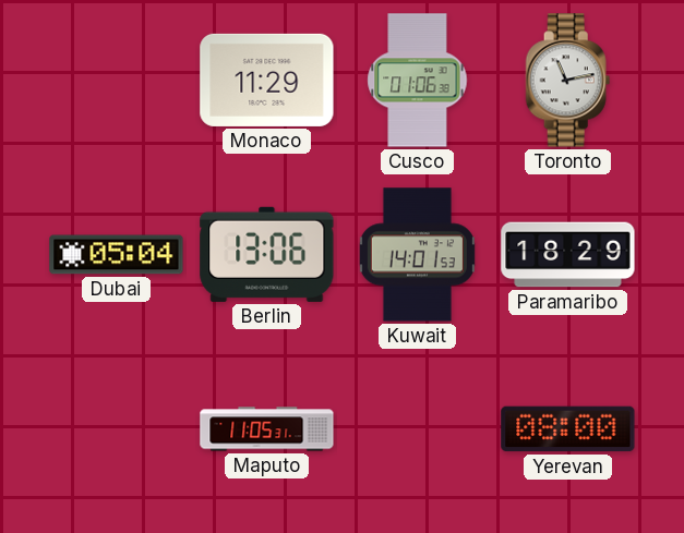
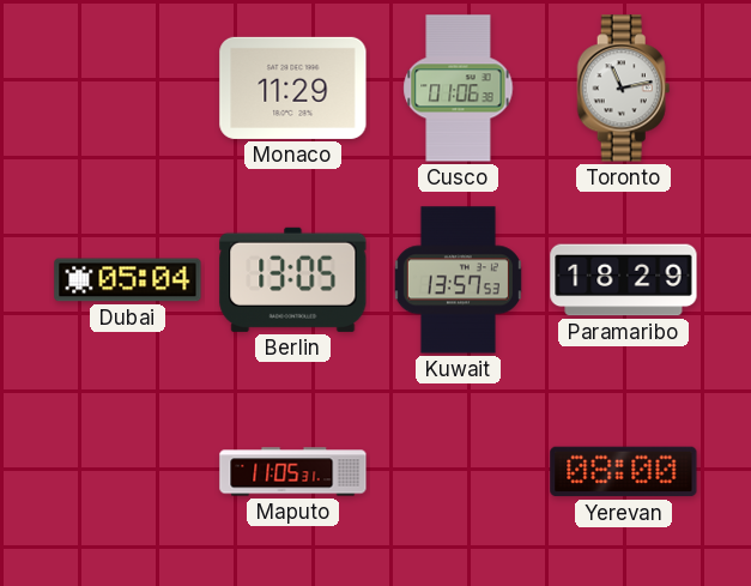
Berlin: 13:06 -> 13:05
Kuwait: 14:01 -> 13:57
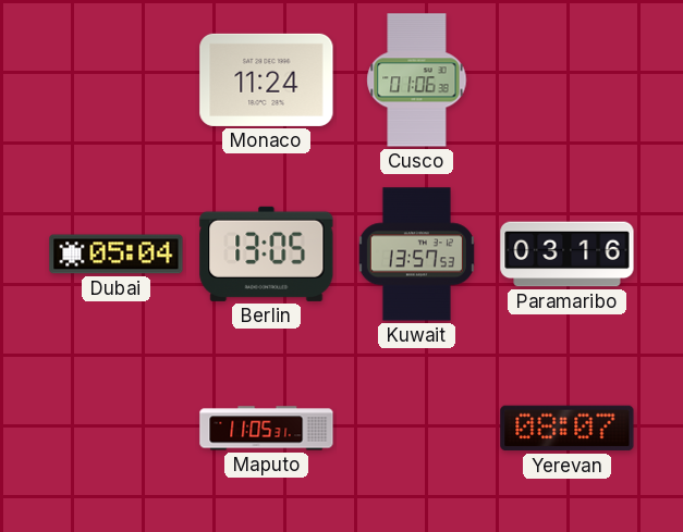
Monaco: 11:29 -> 11:24
Toronto: 11:13 -> none
Paramaribo: 18:29 -> 03:16
Yerevan: 08:00 -> 08:07
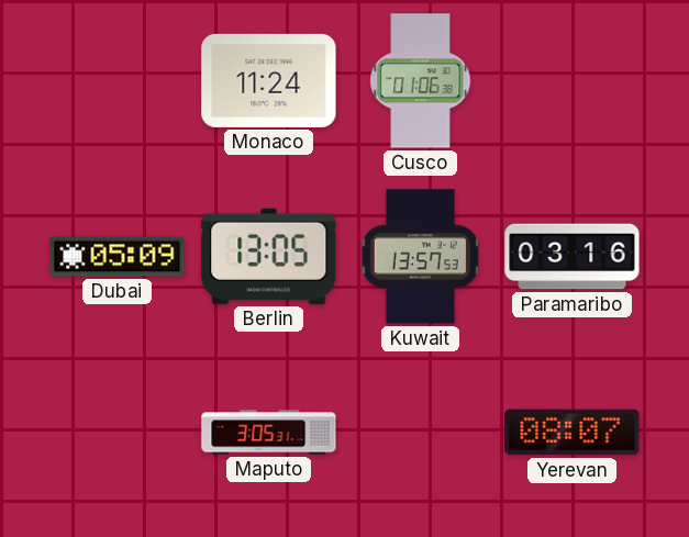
Dubai: 05:04 -> 05:09
Maputo: 11:05 -> 3:05
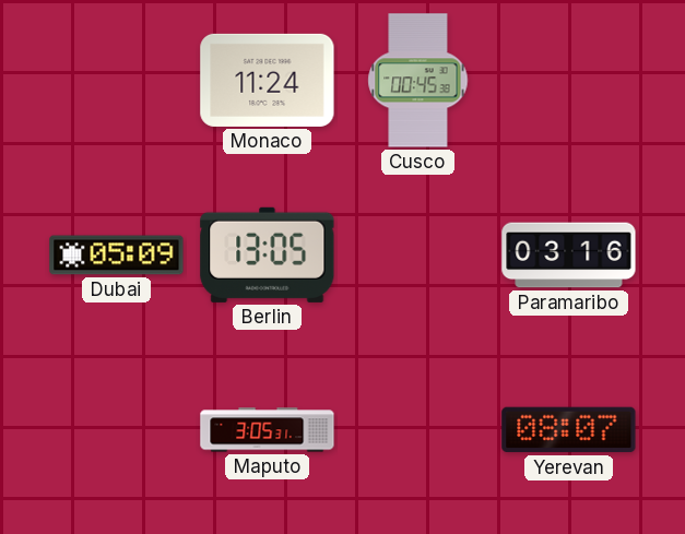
Cusco: 01:06 -> 00:45
Kuwait: 13:57 -> none
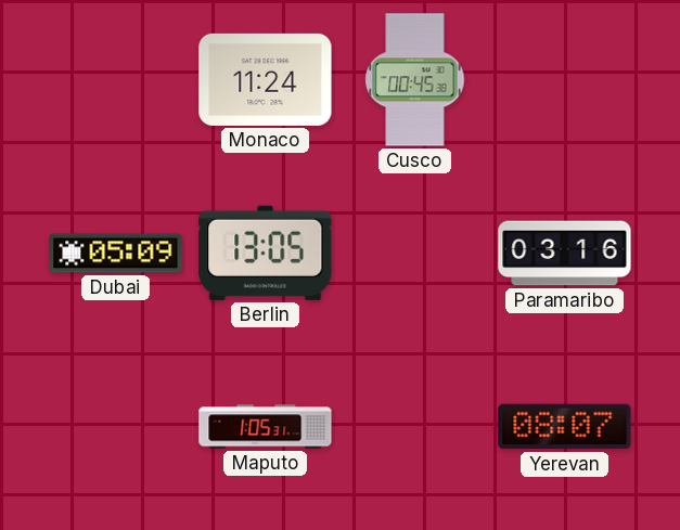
Maputo: 3:05 -> 1:05
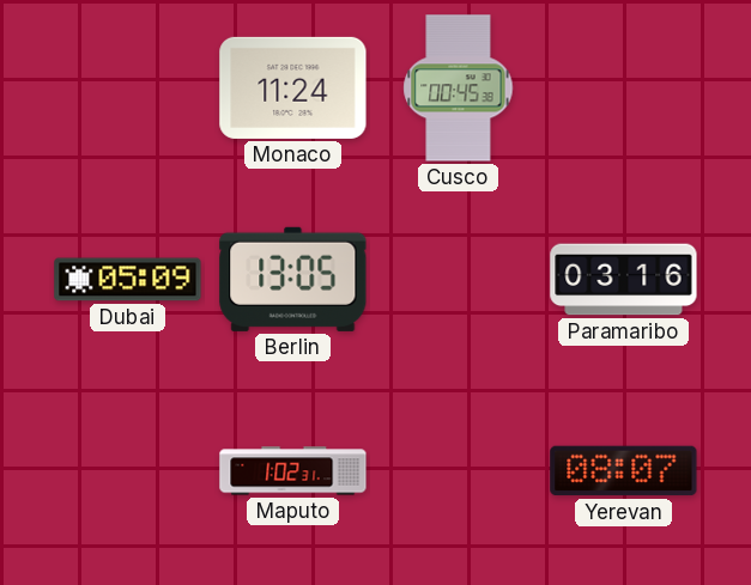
Maputo: 1:05 -> 1:02
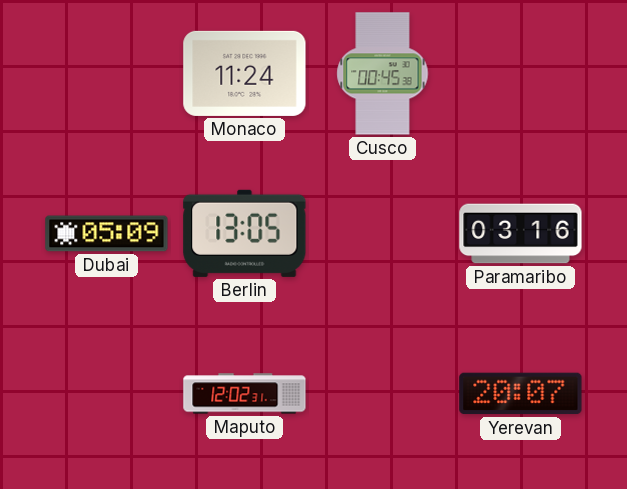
Maputo: 1:02 -> 12:02
Yerevan: 08:07 -> 20:07
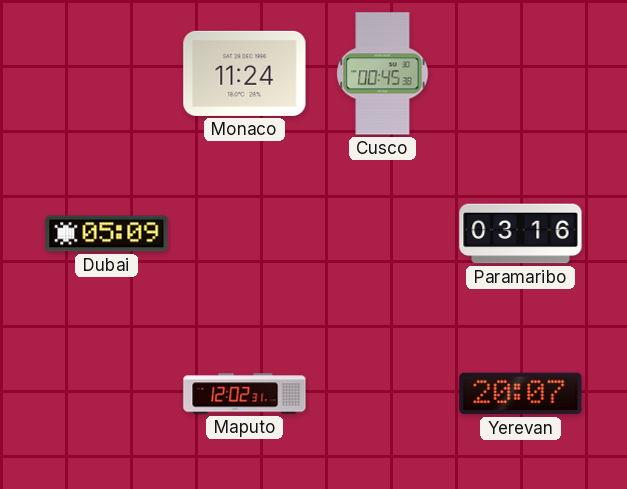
Berlin: 13:05 -> none
